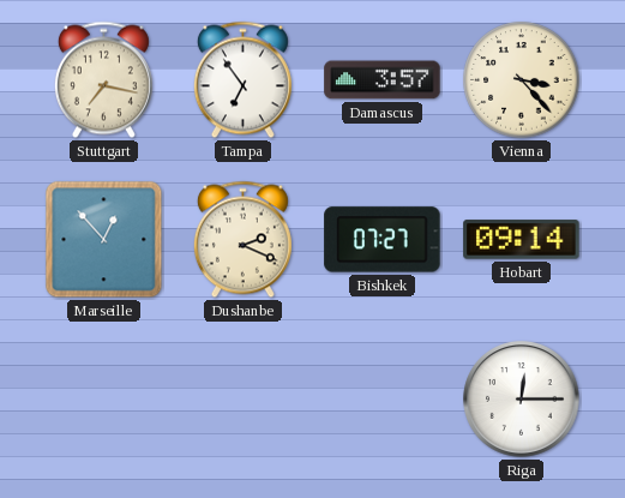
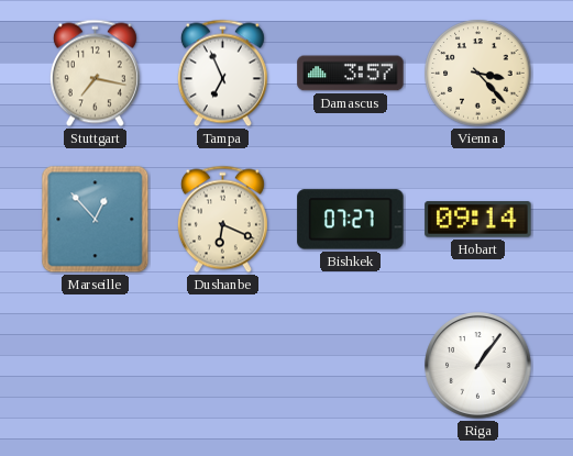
Tampa: 6:54 -> 6:56
Dushanbe: 2:19 -> 6:19
Riga: 12:15 -> 1:06
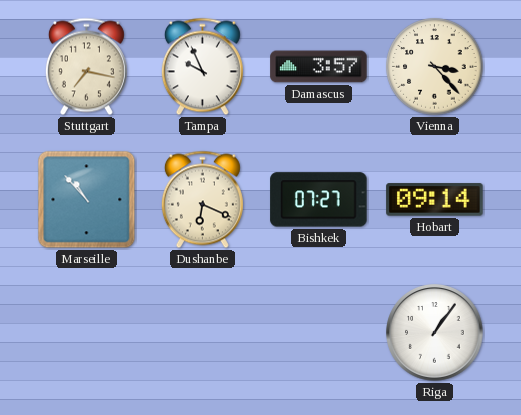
Tampa: 6:56 -> 9:56
Marseille: 12:53 -> 10:53
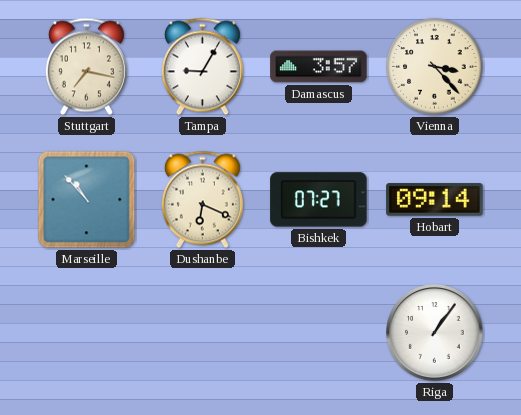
Tampa: 9:56 -> 9:05
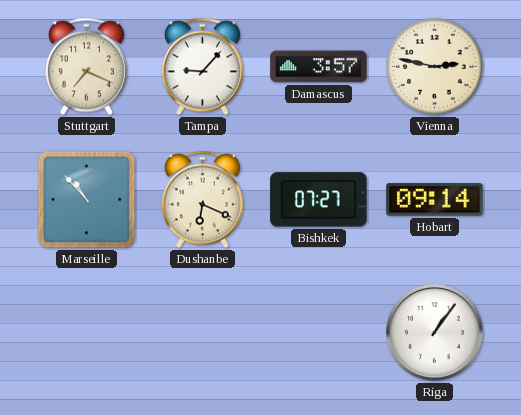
Stuttgart: 7:17 -> 7:19
Tampa: 9:05 -> 9:07
Vienna: 3:23 -> 2:47
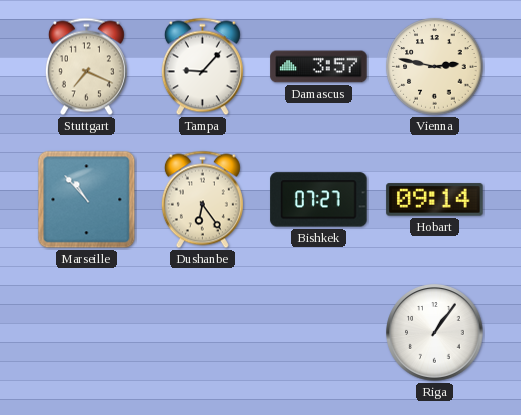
Dushanbe: 6:19 -> 6:24
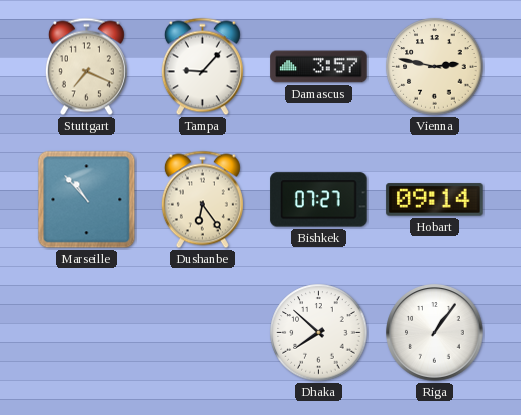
Dhaka: none -> 7:52
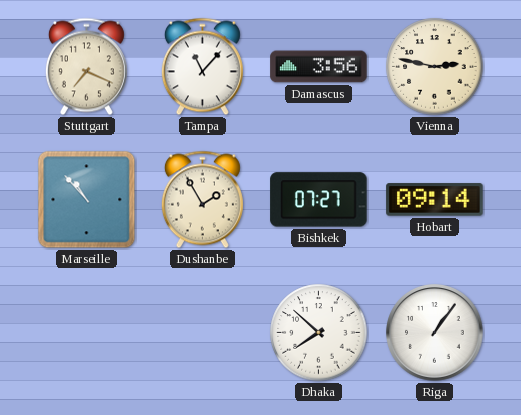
Tampa: 9:07 -> 11:07
Damascus: 3:57 -> 3:56
Dushanbe: 6:24 -> 1:55
